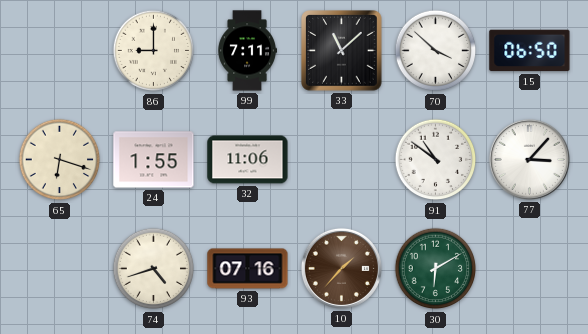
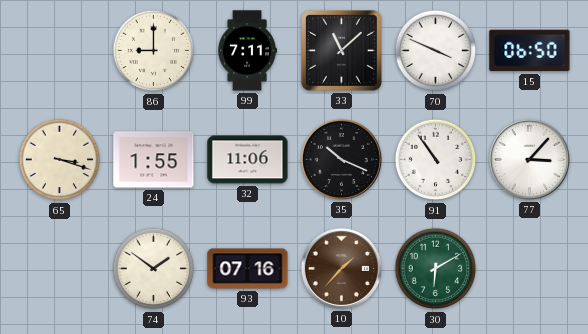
70: 3:52 -> 3:49
65: 6:18 -> 3:18
35: none -> 10:19
91: 10:51 -> 10:54
74: 4:42 -> 1:51
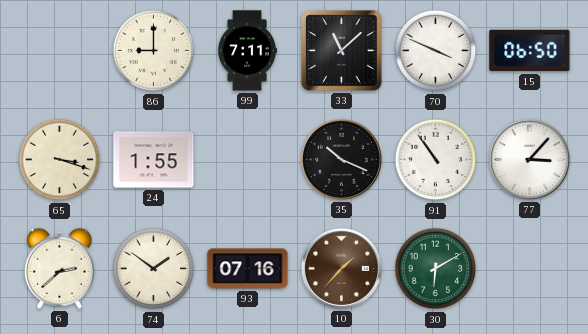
32: 11:06 -> none
6: none -> 2:38
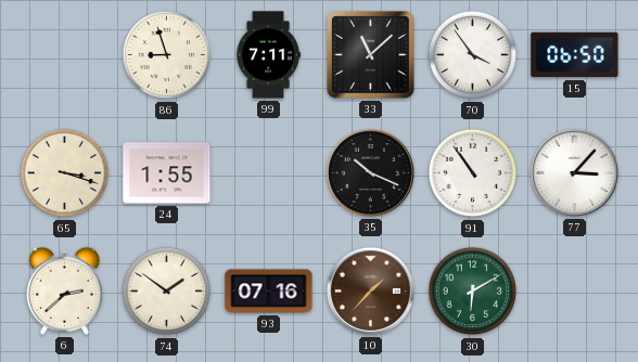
86: 9:00 -> 8:57
70: 3:49 -> 3:54
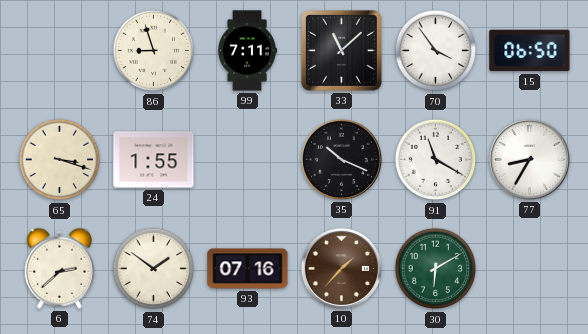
91: 10:54 -> 11:20
77: 3:07 -> 8:35
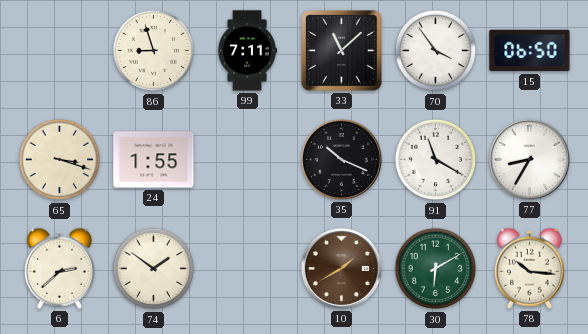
93: 07:16 -> none
10: 1:37 -> 1:40
78: none -> 10:16
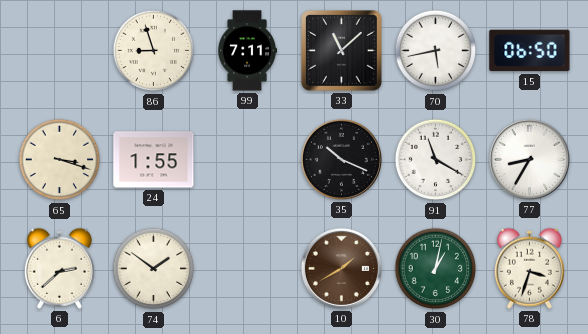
70: 3:54 -> 5:43
30: 6:10 -> 1:02
78: 10:16 -> 3:33
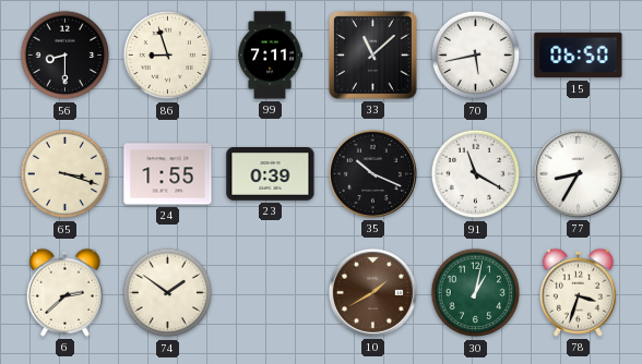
56: none -> 8:30
23: none -> 0:39
